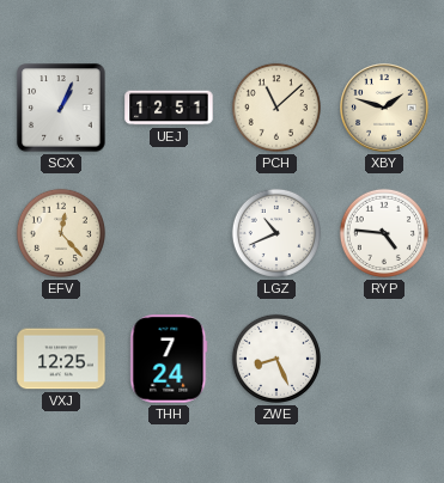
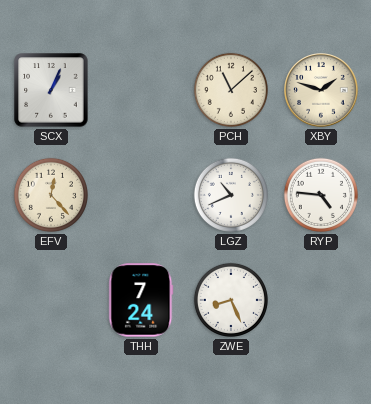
UEJ: 12:51 -> none
VXJ: 12:25 -> none
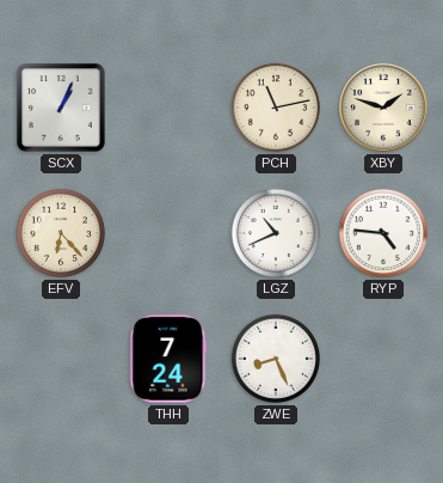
PCH: 11:08 -> 11:13
EFV: 12:23 -> 6:23
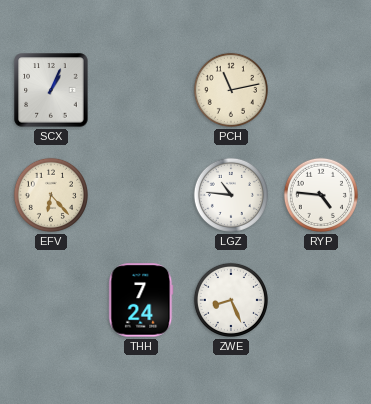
XBY: 1:48 -> none
LGZ: 10:41 -> 10:46
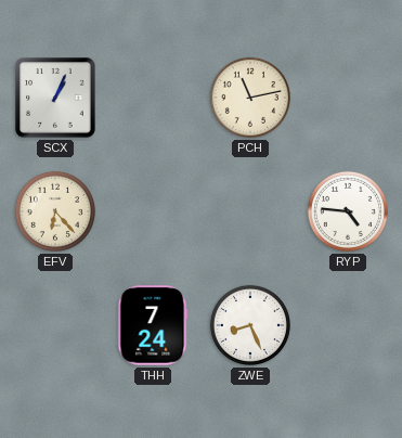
LGZ: 10:46 -> none
